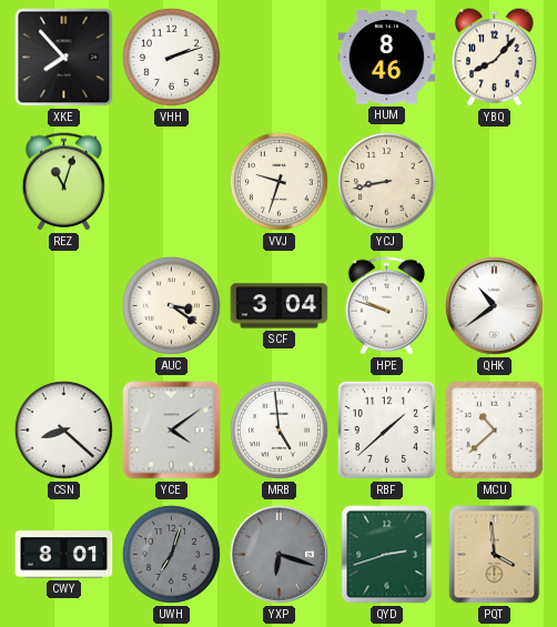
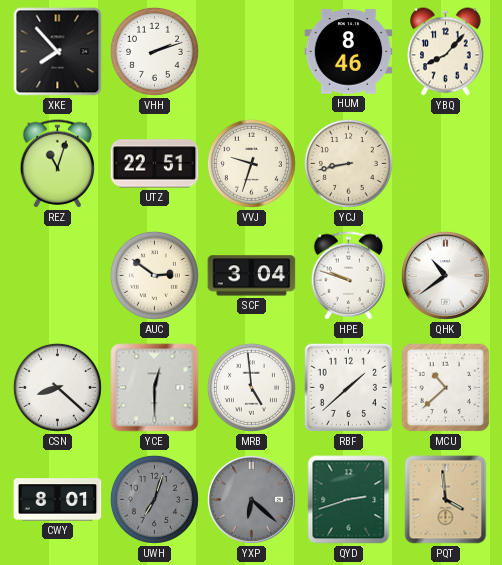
UTZ: none -> 22:51
AUC: 3:21 -> 2:51
YCE: 4:09 -> 12:30
YXP: 6:18 -> 6:22
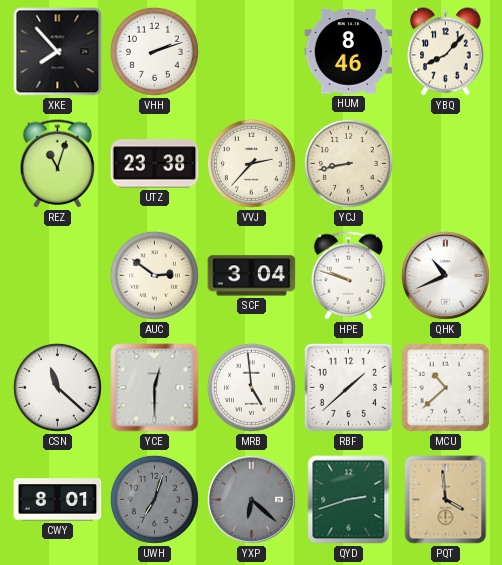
UTZ: 22:51 -> 23:38
VVJ: 9:33 -> 2:37
QHK: 10:39 -> 10:41
CSN: 8:22 -> 11:22
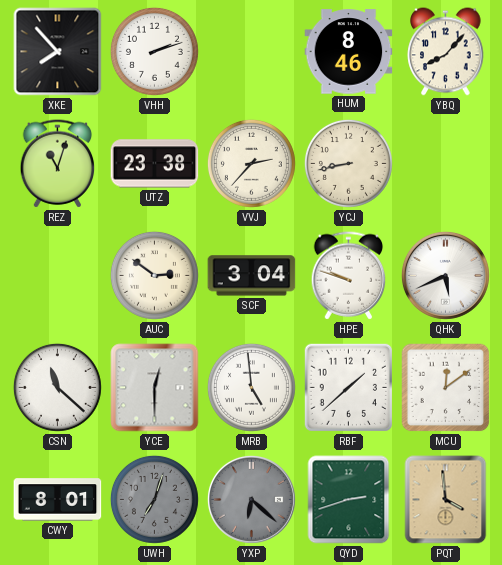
QHK: 10:41 -> 5:41
MCU: 10:38 -> 12:09
